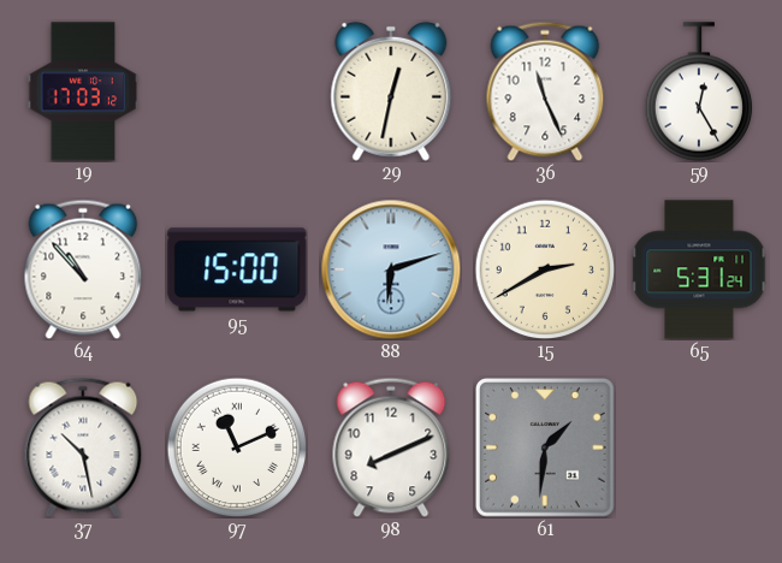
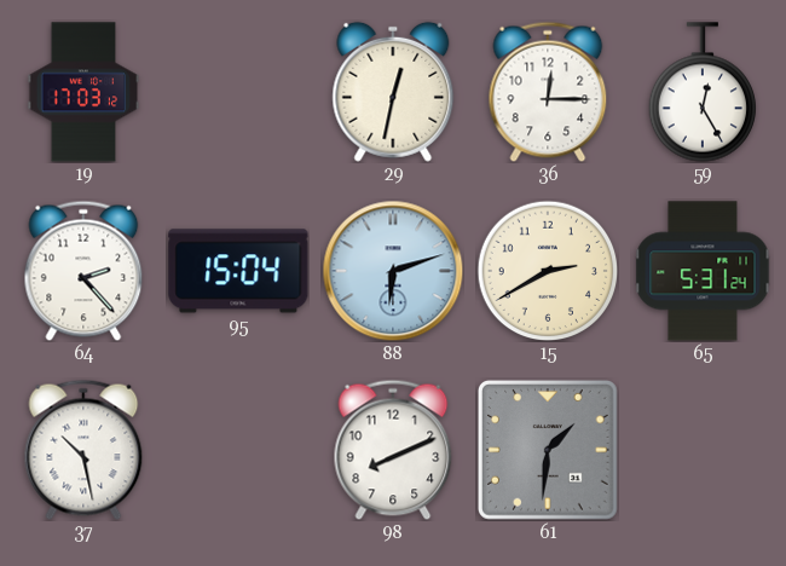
36: 11:26 -> 12:15
64: 10:53 -> 2:23
95: 15:00 -> 15:04
97: 11:11 -> none
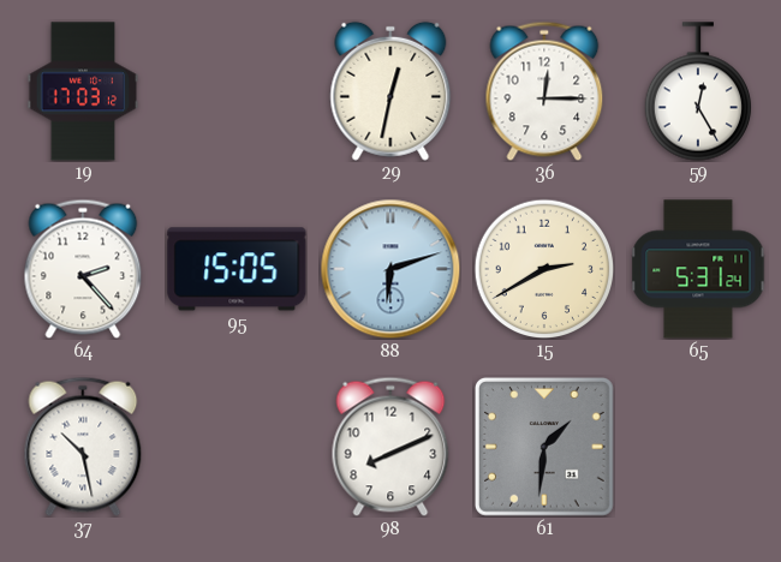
95: 15:04 -> 15:05
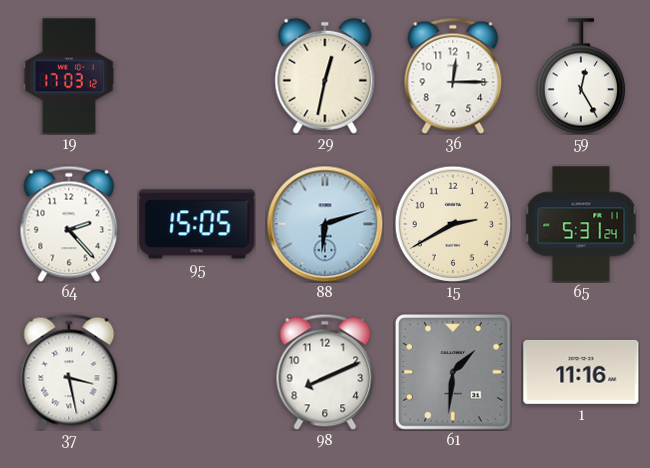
37: 10:28 -> 3:28
1: none -> 11:16
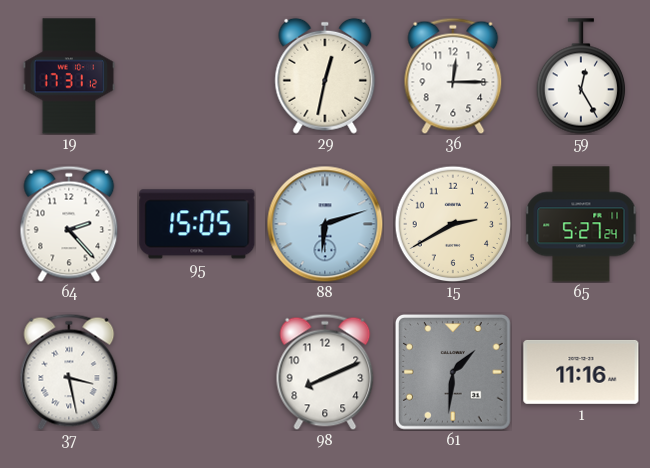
19: 17:03 -> 17:31
65: 5:31 -> 5:27
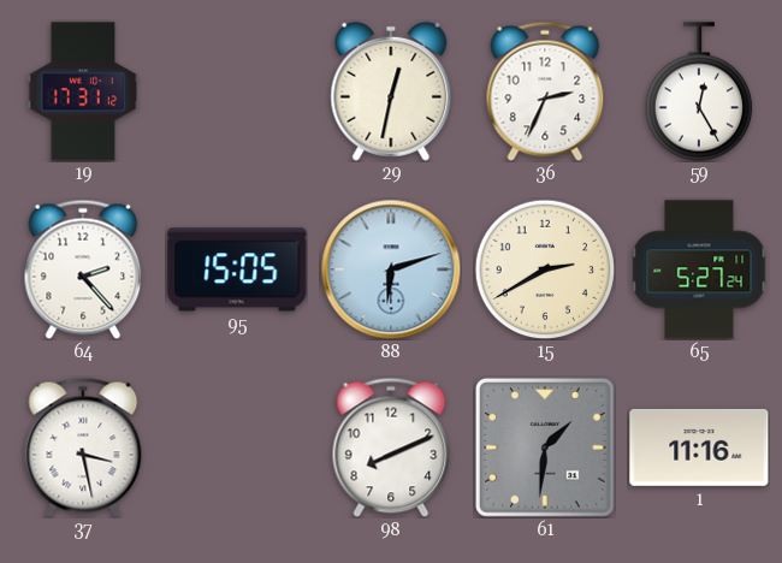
36: 12:15 -> 2:34
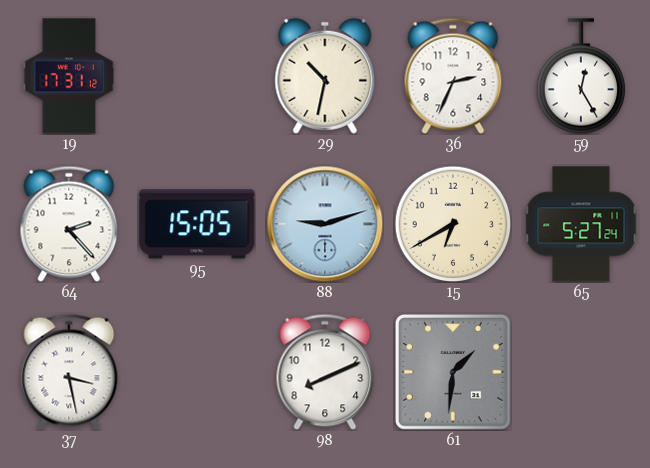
29: 12:32 -> 10:32
88: 6:12 -> 9:12
15: 2:40 -> 6:40
1: 11:16 -> none
